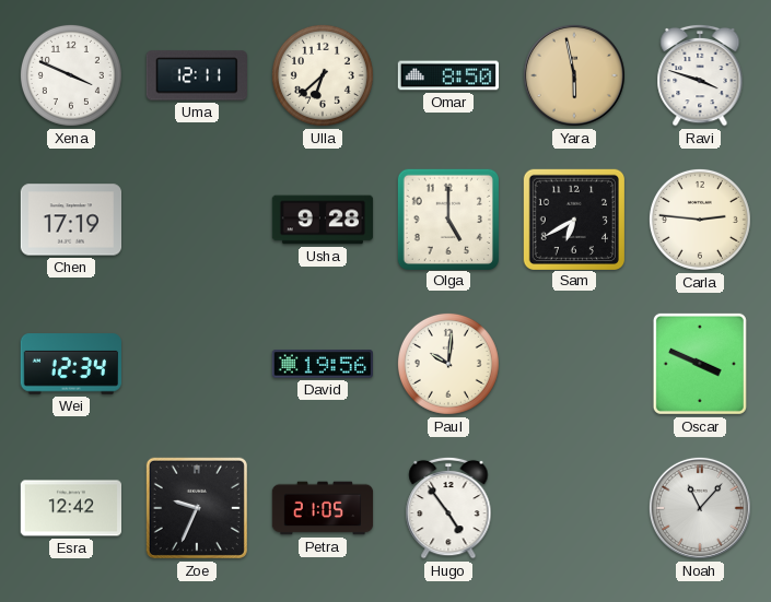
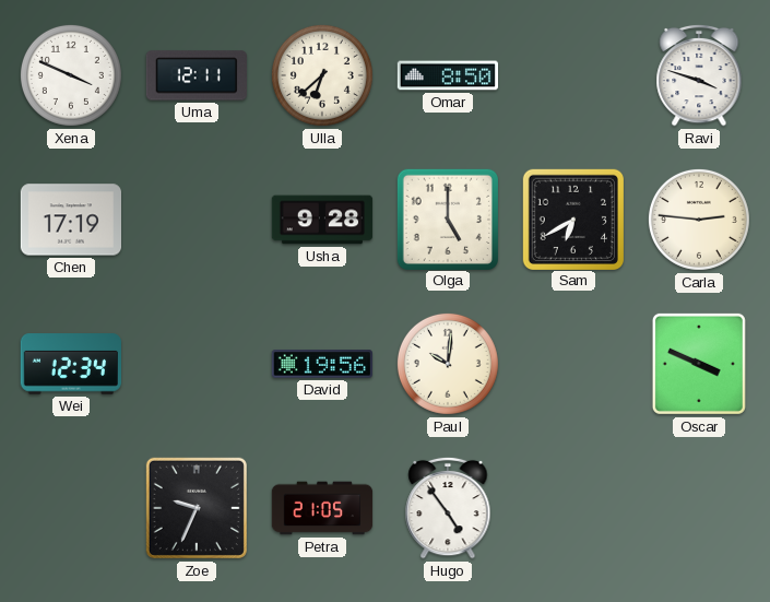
Yara: 5:58 -> none
Esra: 12:42 -> none
Noah: 11:07 -> none
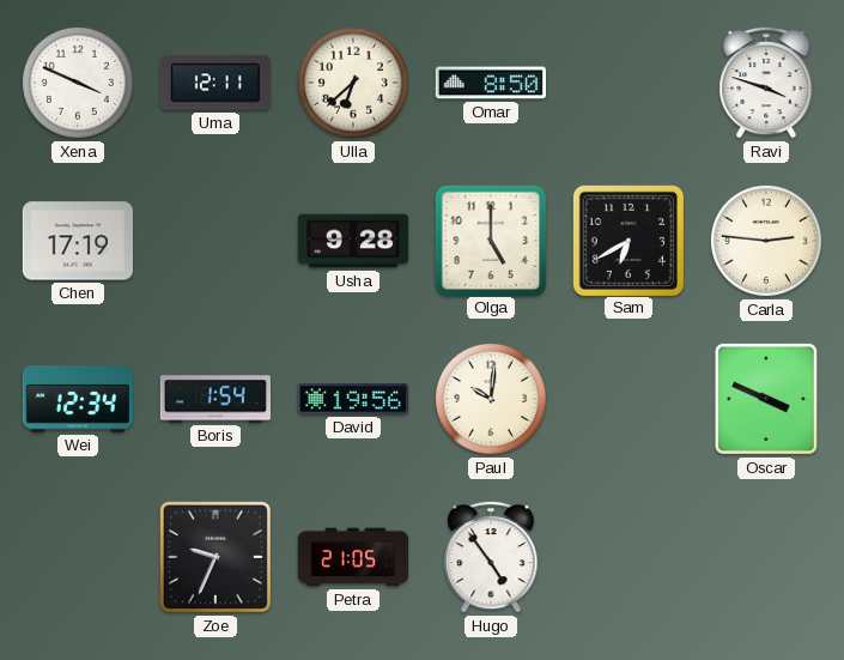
Boris: none -> 1:54
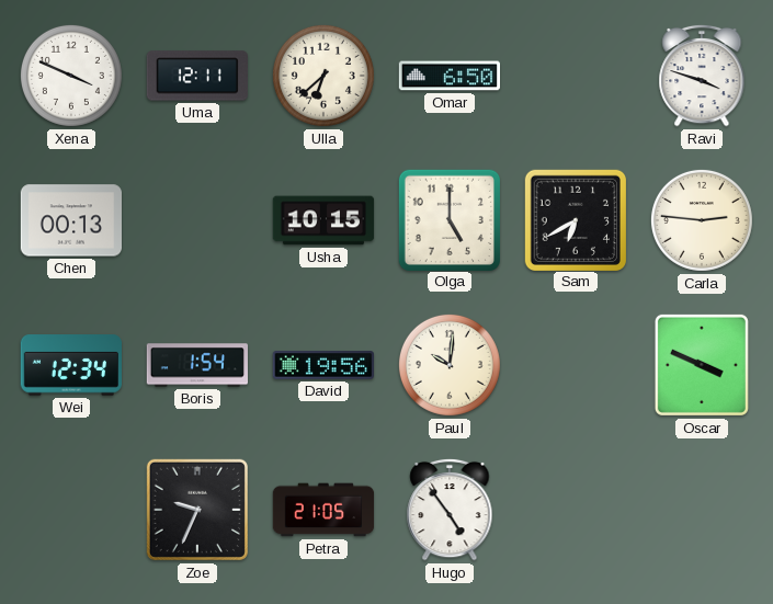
Omar: 8:50 -> 6:50
Chen: 17:19 -> 00:13
Usha: 9:28 -> 10:15
